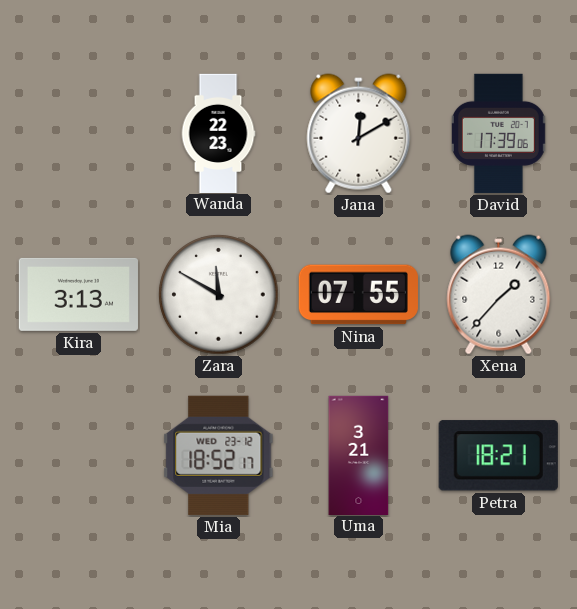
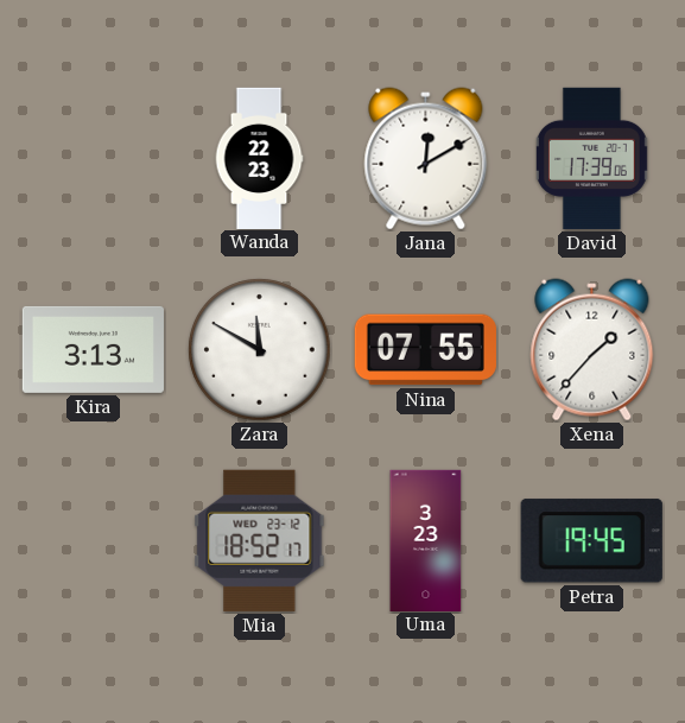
Uma: 3:21 -> 3:23
Petra: 18:21 -> 19:45
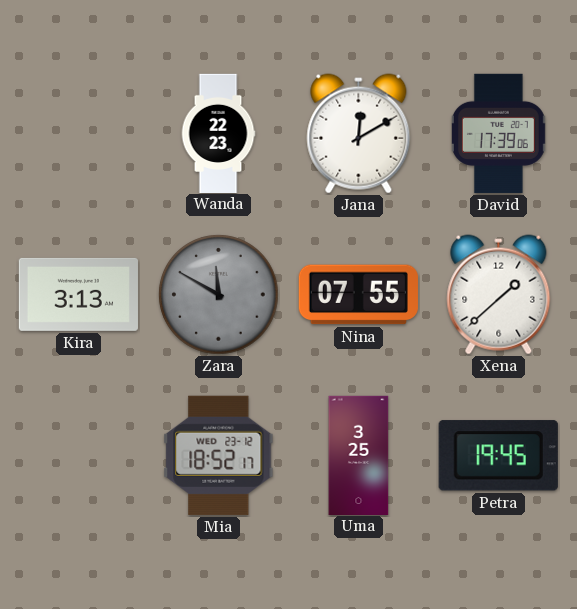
Zara dial: white -> grey
Xena: 1:37 -> 1:38
Uma: 3:23 -> 3:25
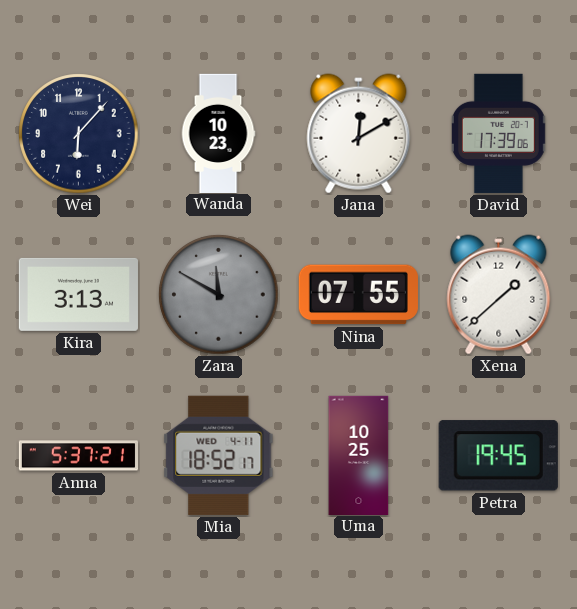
Wei: none -> 6:07
Wanda: 22:23 -> 10:23
Anna: none -> 5:37
Mia date: WED 23-12 -> WED 4-11
Uma: 3:25 -> 10:25
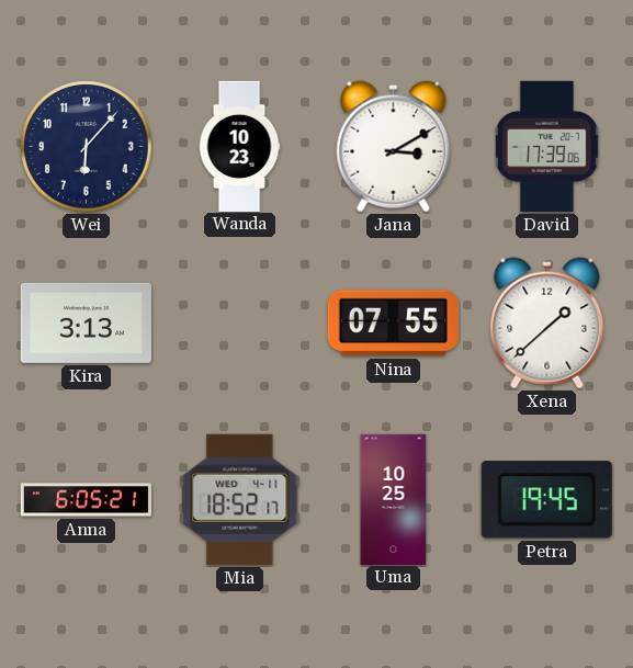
Jana: 12:10 -> 3:10
Zara: 11:50 -> none
Anna: 5:37 -> 6:05
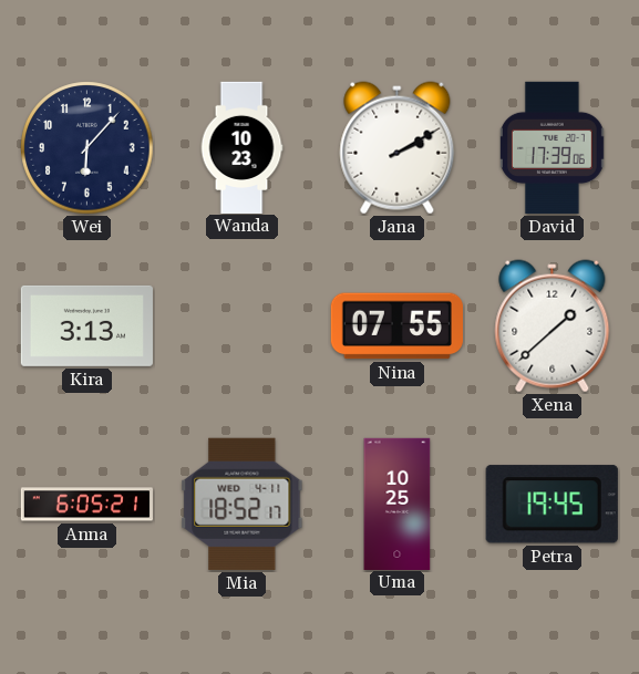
Jana: 3:10 -> 2:10
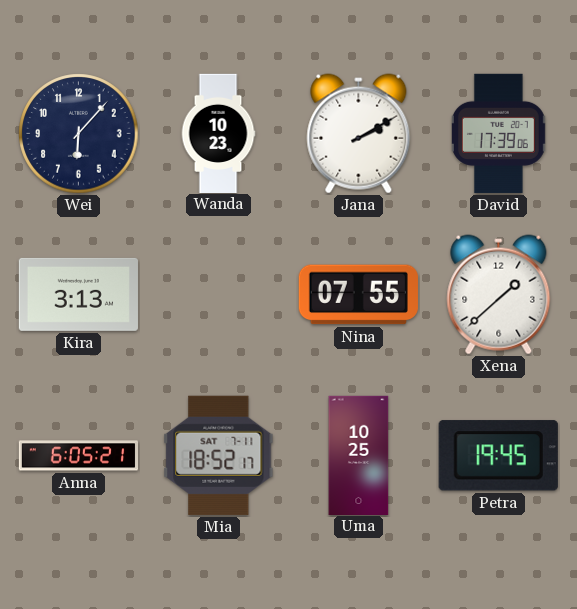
Mia date: WED 4-11 -> SAT 7-11
